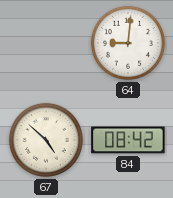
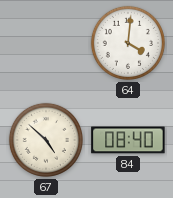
64: 9:01 -> 4:01
84: 08:42 -> 08:40
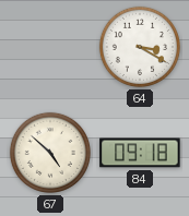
64: 4:01 -> 3:20
84: 08:40 -> 09:18
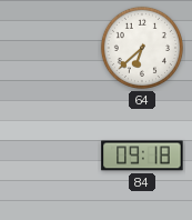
64: 3:20 -> 6:38
67: 4:52 -> none
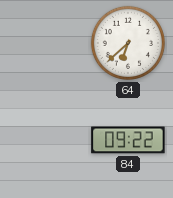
84: 09:18 -> 09:22
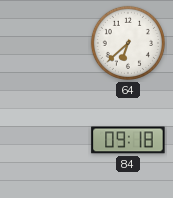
84: 09:22 -> 09:18
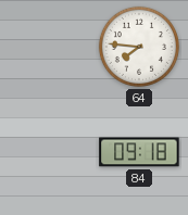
64: 6:38 -> 7:46
